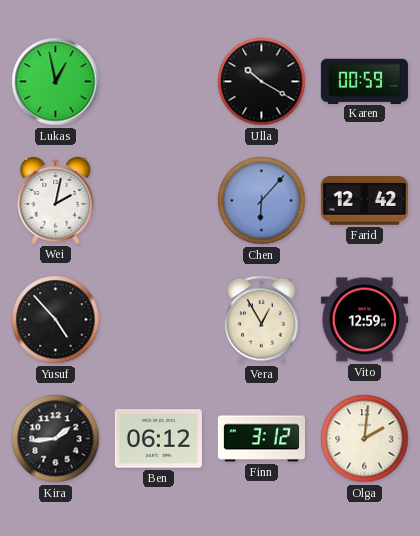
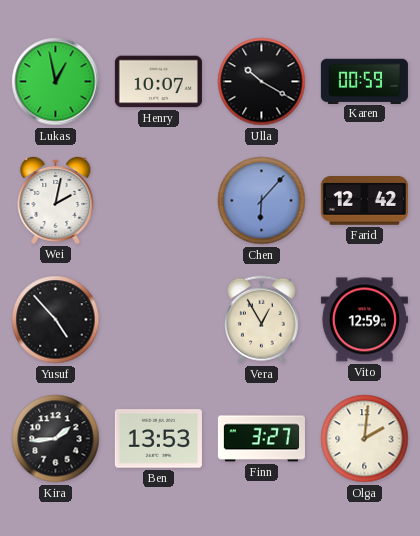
Henry: none -> 10:07
Ben: 06:12 -> 13:53
Finn: 3:12 -> 3:27
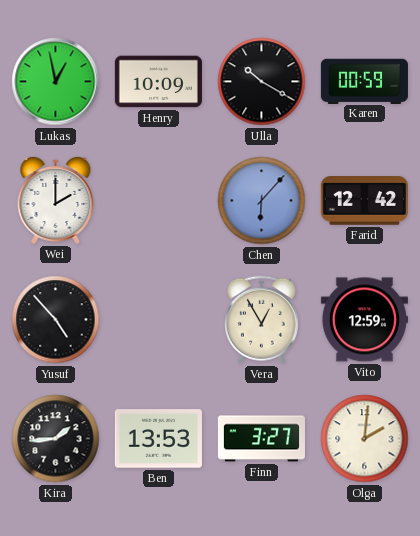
Henry: 10:07 -> 10:09
Wei: 2:02 -> 2:00
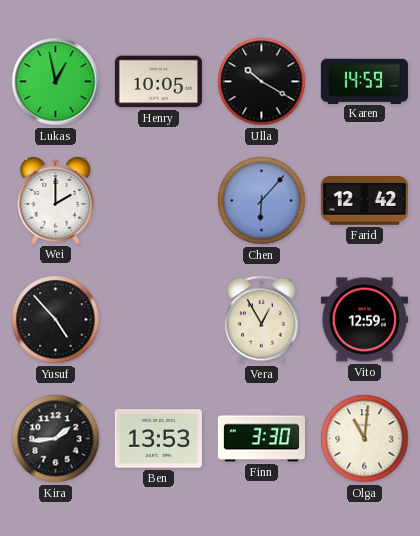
Henry: 10:09 -> 10:05
Karen: 00:59 -> 14:59
Finn: 3:27 -> 3:30
Olga: 2:01 -> 11:01
